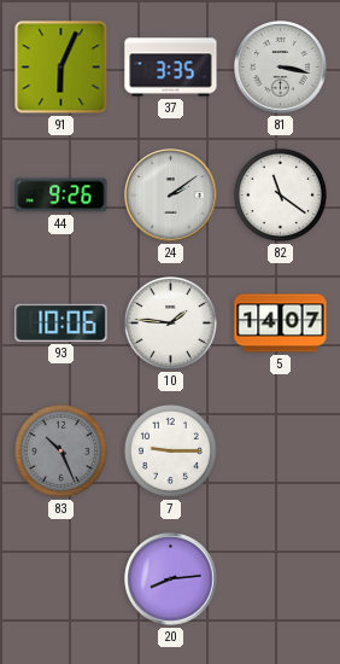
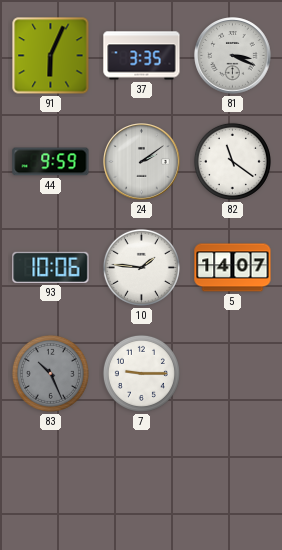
81: 3:17 -> 3:19
44: 9:26 -> 9:59
20: 8:14 -> none
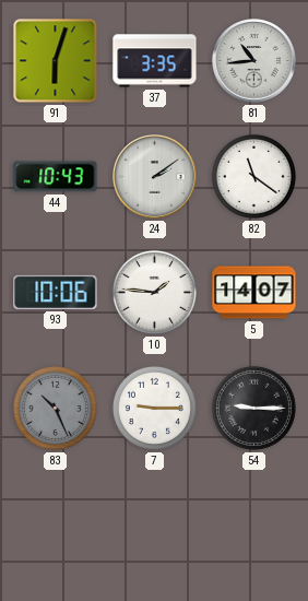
91: 6:04 -> 6:03
81: 3:19 -> 10:44
44: 9:59 -> 10:43
54: none -> 9:15
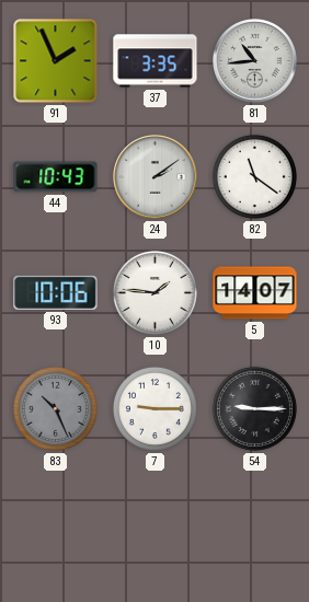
91: 6:03 -> 1:56
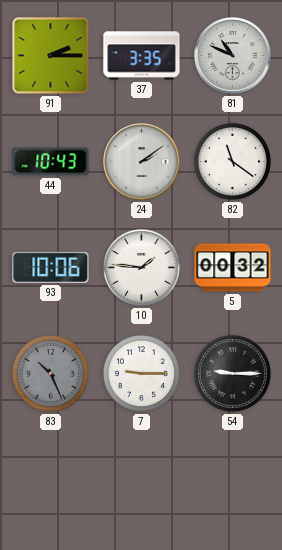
91: 1:56 -> 2:15
81: 10:44 -> 10:49
5: 14:07 -> 00:32
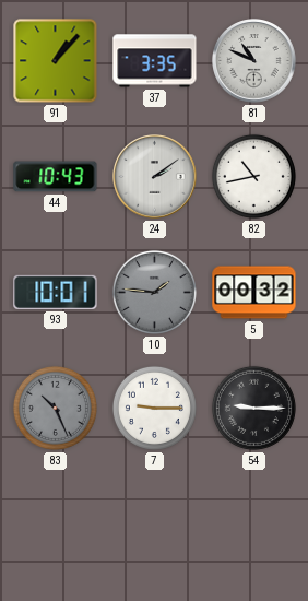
91: 2:15 -> 1:07
82: 11:21 -> 10:43
93: 10:06 -> 10:01
10 dial: white -> grey
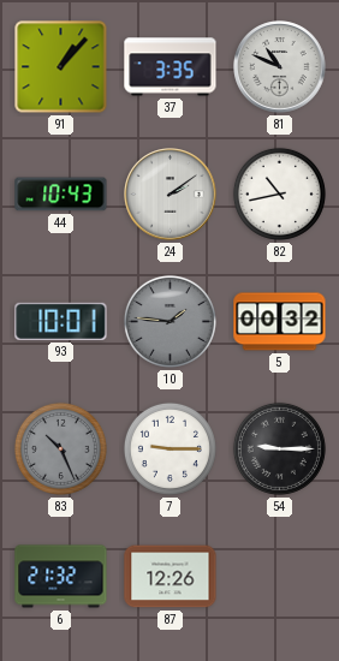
6: none -> 21:32
87: none -> 12:26
